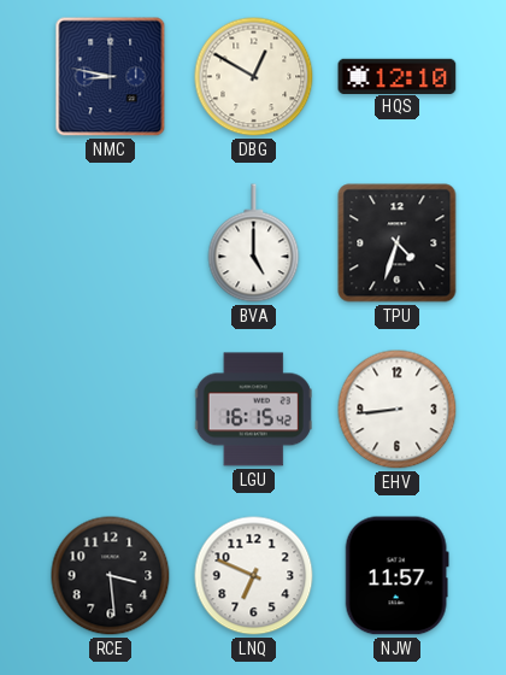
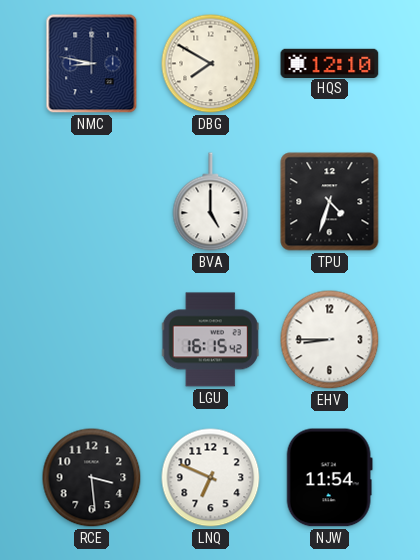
DBG: 12:50 -> 7:50
EHV: 8:44 -> 8:45
NJW: 11:57 -> 11:54
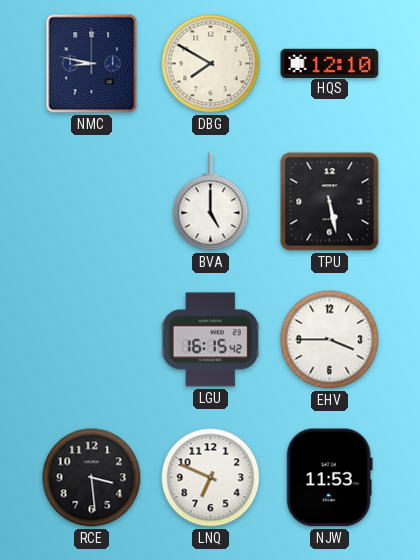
TPU: 4:33 -> 5:28
EHV: 8:45 -> 3:45
NJW: 11:54 -> 11:53
